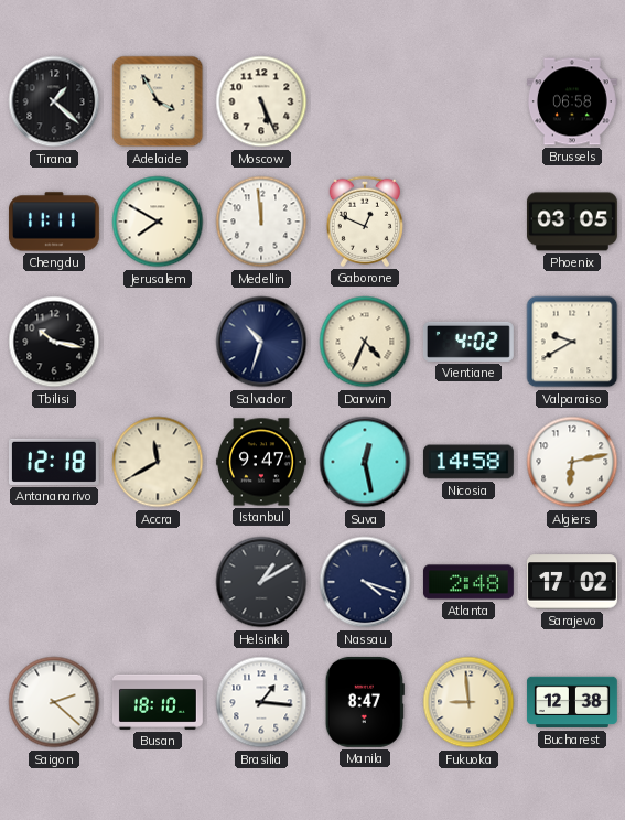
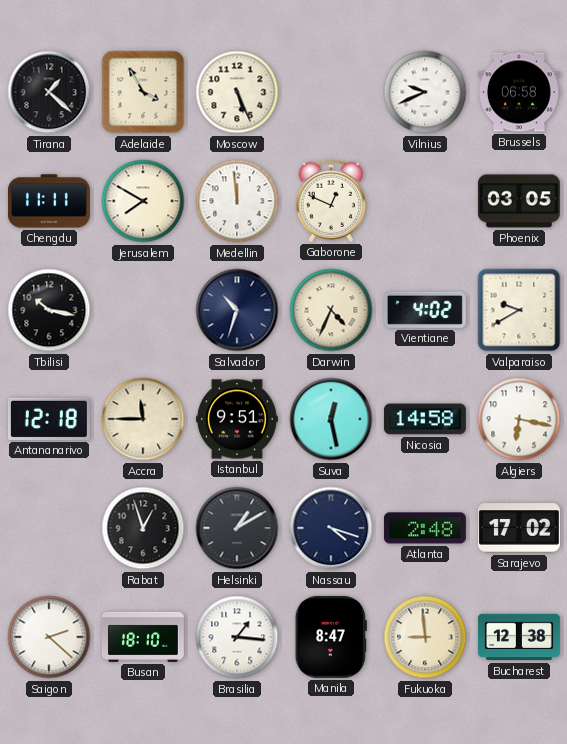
Vilnius: none -> 9:41
Accra: 11:40 -> 11:45
Istanbul: 9:47 -> 9:51
Algiers: 6:13 -> 6:17
Rabat: none -> 12:57
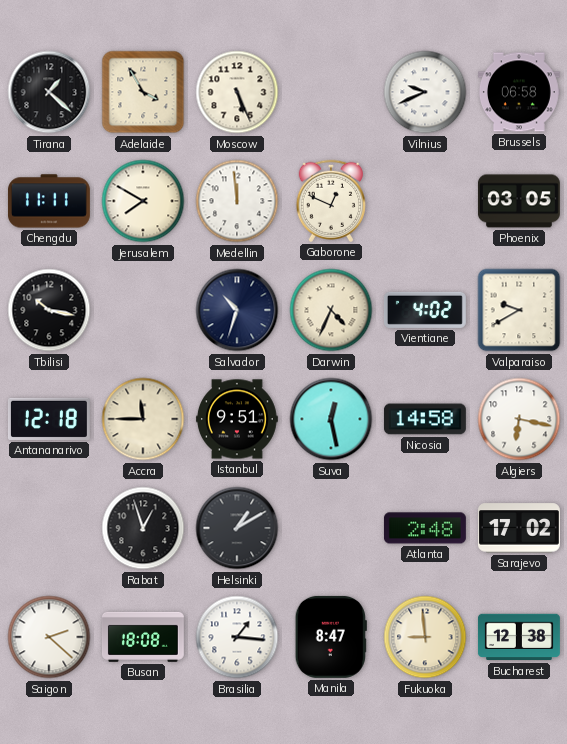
Nassau: 4:18 -> none
Busan: 18:10 -> 18:08
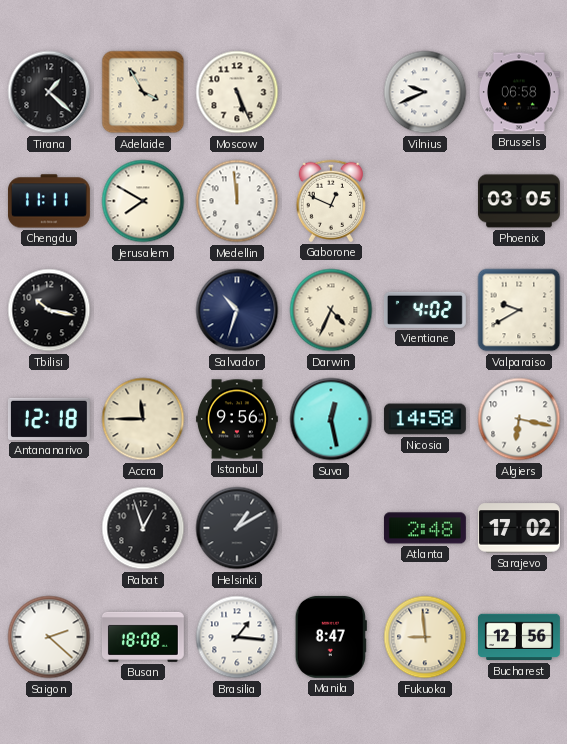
Istanbul: 9:51 -> 9:56
Bucharest: 12:38 -> 12:56
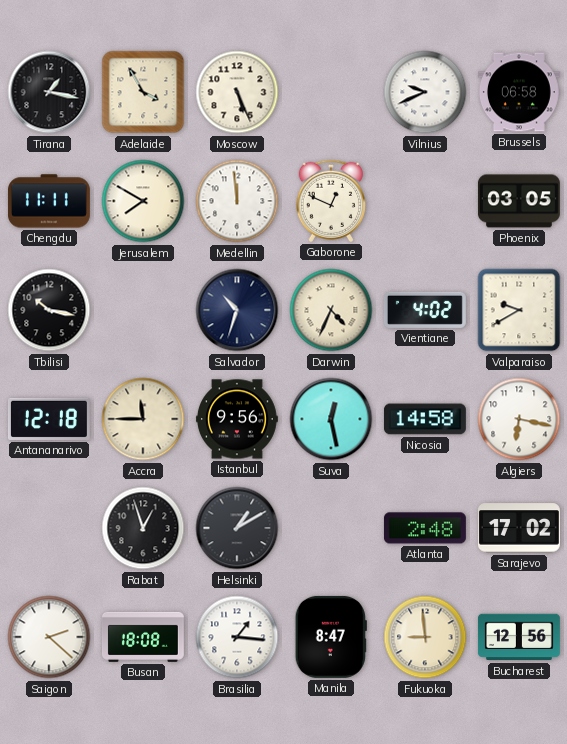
Tirana: 1:22 -> 1:17
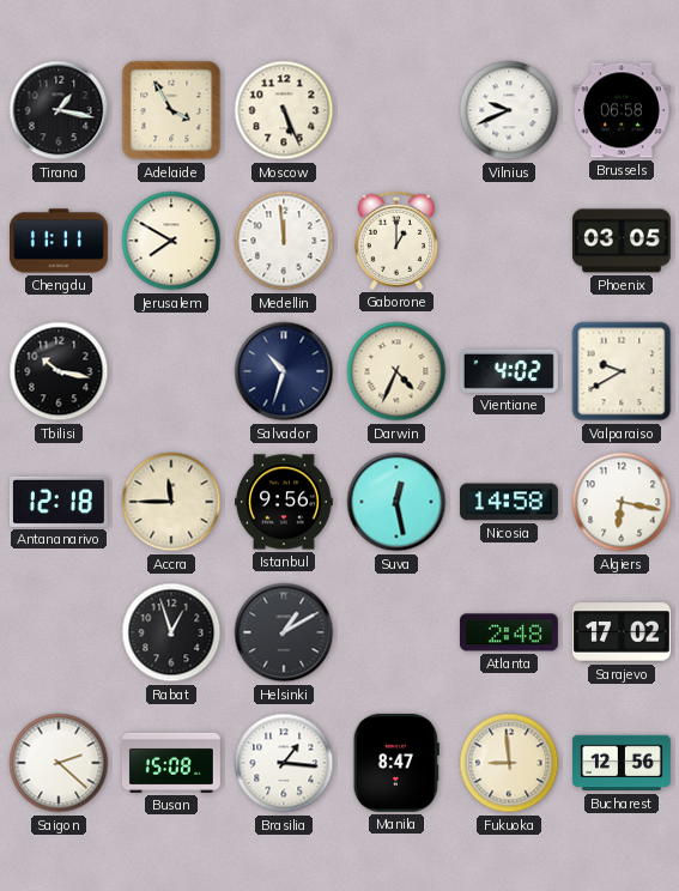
Gaborone: 12:49 -> 1:00
Busan: 18:08 -> 15:08
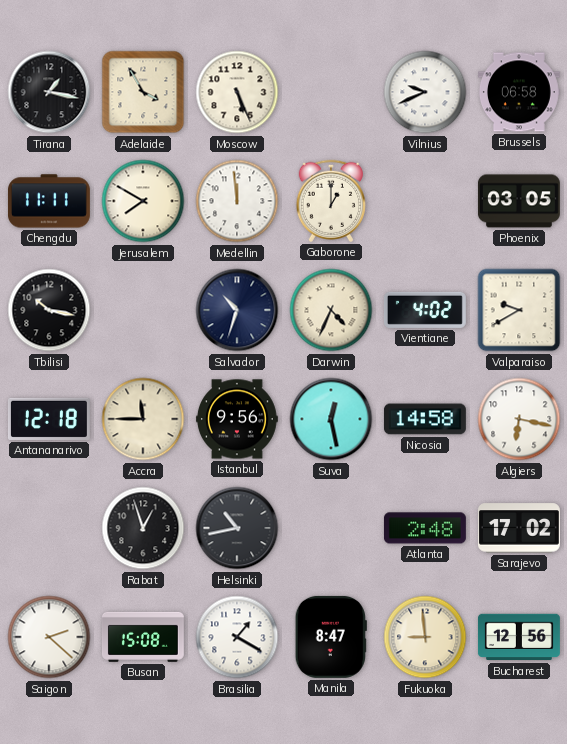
Helsinki: 1:10 -> 10:43
Brasilia: 1:16 -> 1:20
